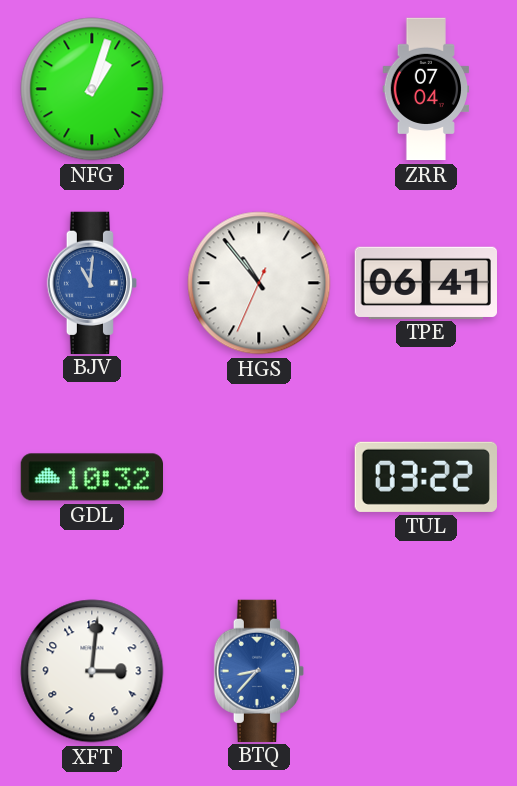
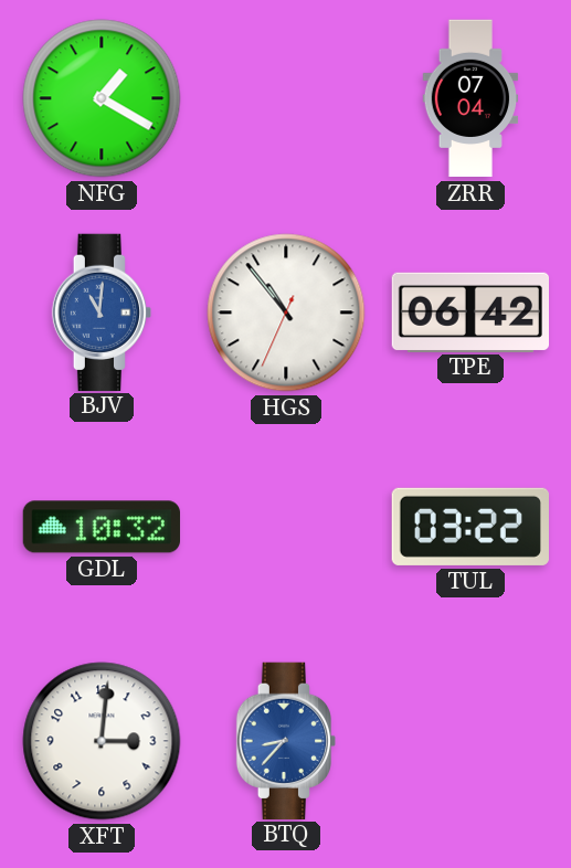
NFG: 1:03 -> 1:20
TPE: 06:41 -> 06:42
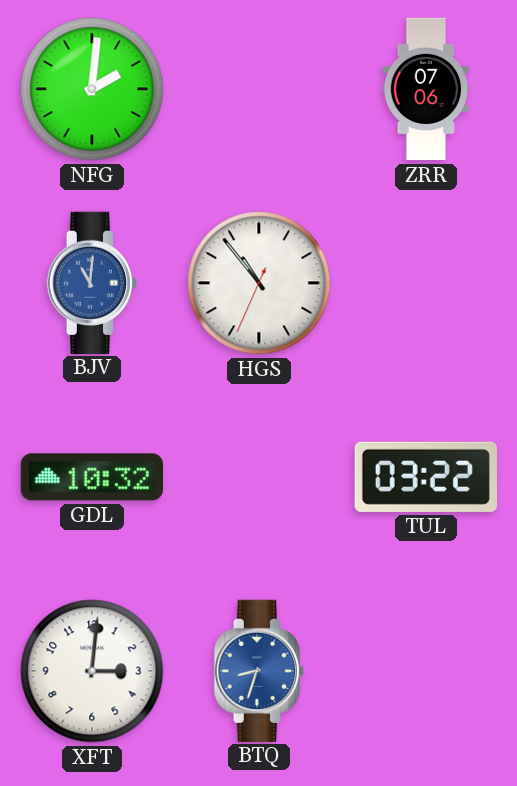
NFG: 1:20 -> 2:01
ZRR: 07:04 -> 07:06
TPE: 06:42 -> none
BTQ: 8:37 -> 8:33
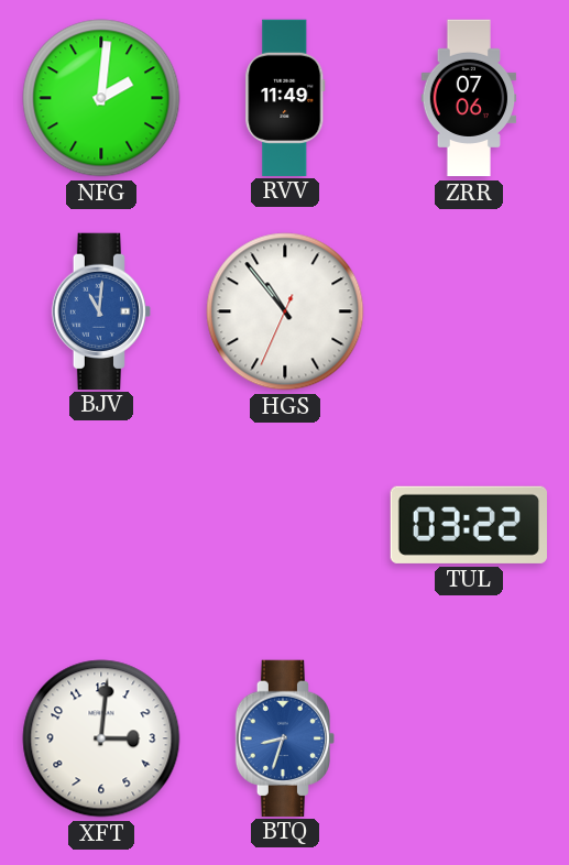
RVV: none -> 11:49
GDL: 10:32 -> none
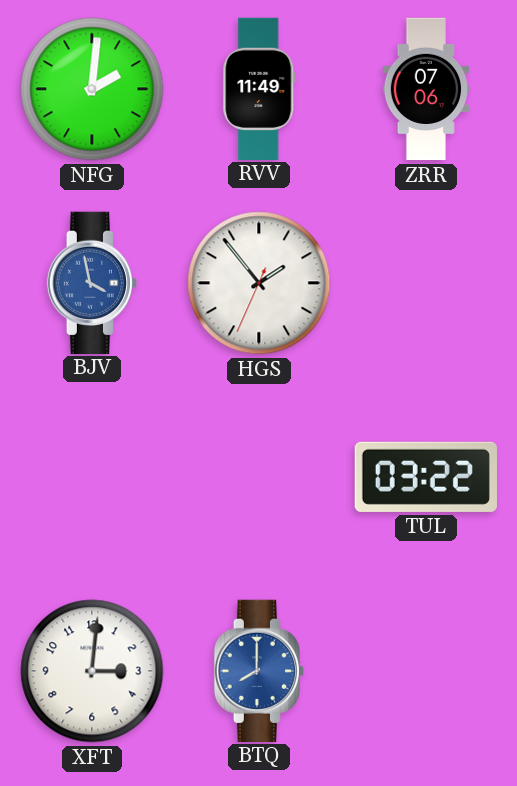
BJV: 11:01 -> 3:58
HGS: 10:53 -> 1:53
BTQ: 8:33 -> 8:00
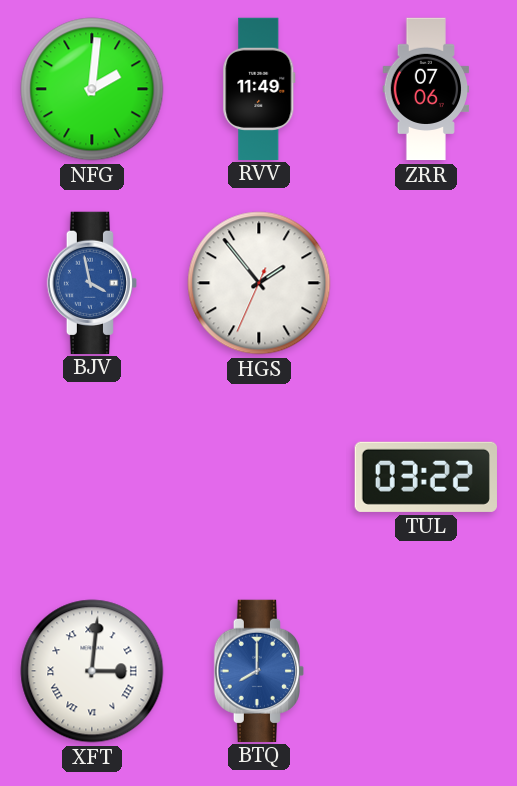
XFT numerals: Arabic -> Roman
